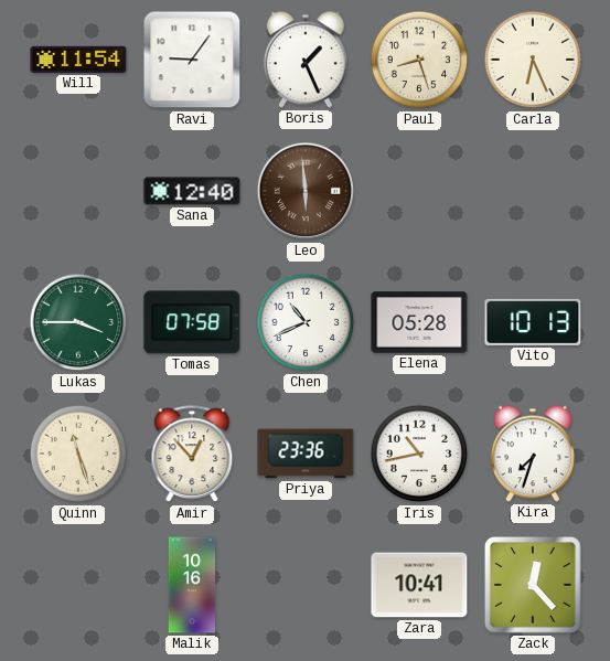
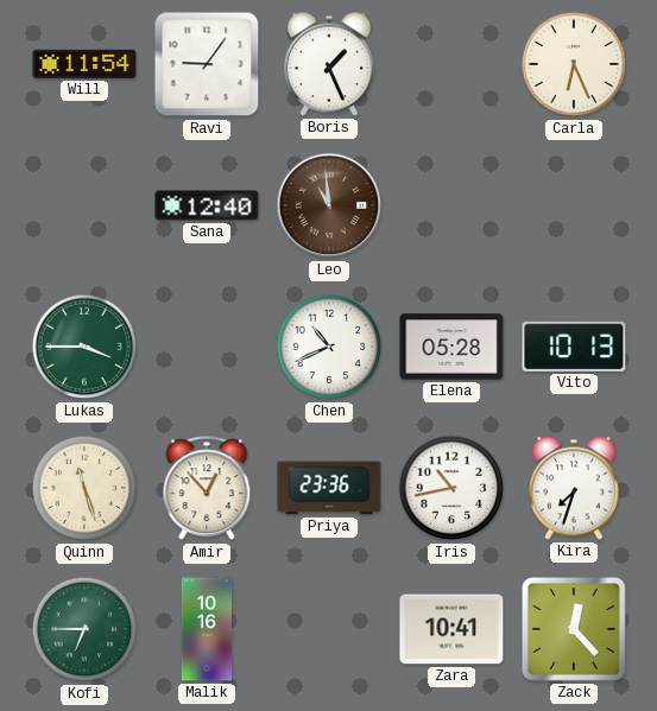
Paul: 8:27 -> none
Leo: 5:59 -> 10:59
Tomas: 07:58 -> none
Kofi: none -> 6:45
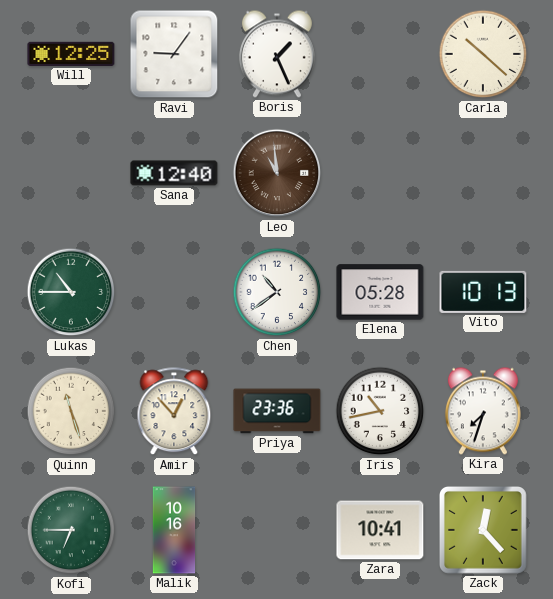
Will: 11:54 -> 12:25
Carla: 6:26 -> 10:22
Lukas: 3:45 -> 10:45
Chen: 10:41 -> 10:39
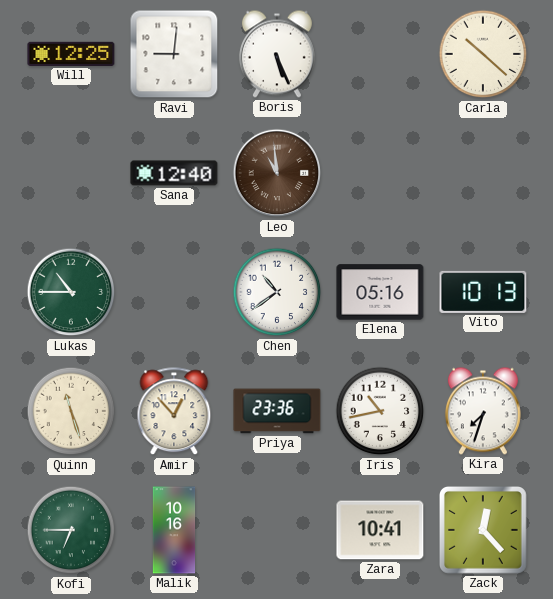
Ravi: 9:06 -> 9:01
Boris: 1:26 -> 5:26
Elena: 05:28 -> 05:16
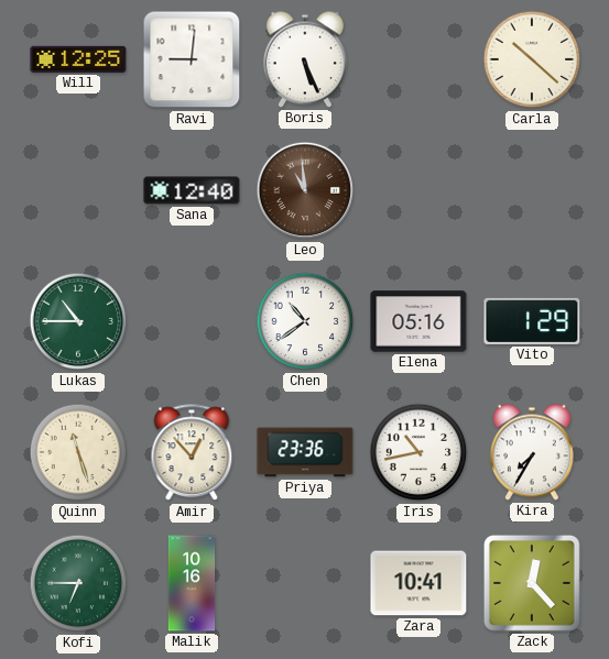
Vito: 10:13 -> 1:29
Kira: 7:33 -> 7:35
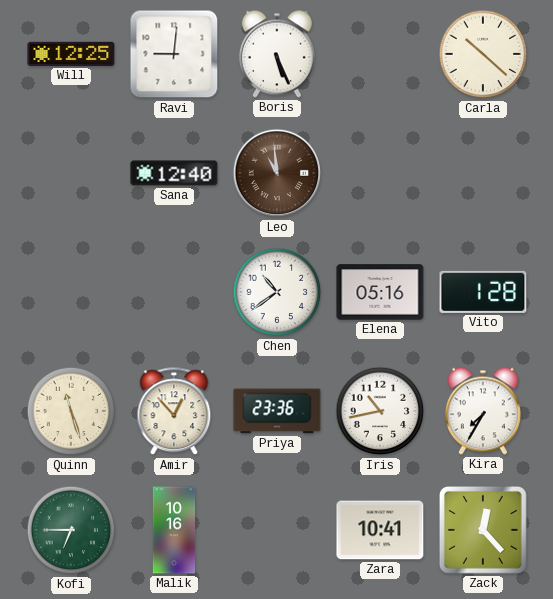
Lukas: 10:45 -> none
Vito: 1:29 -> 1:28
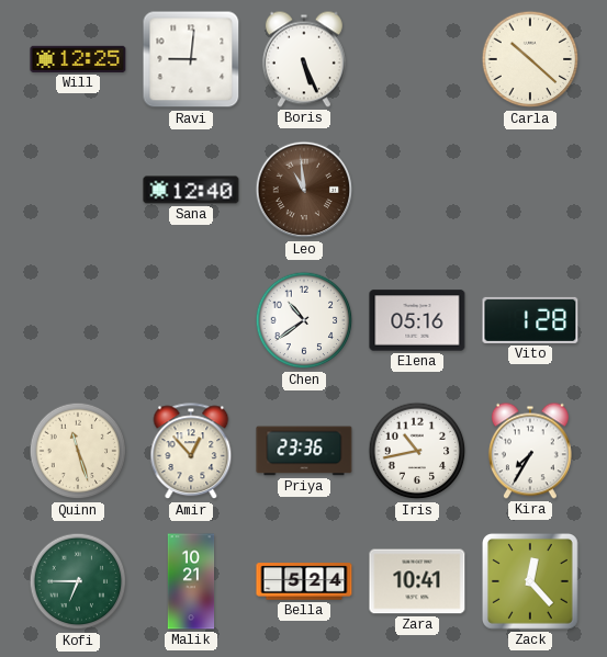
Malik: 10:16 -> 10:21
Bella: none -> 5:24
